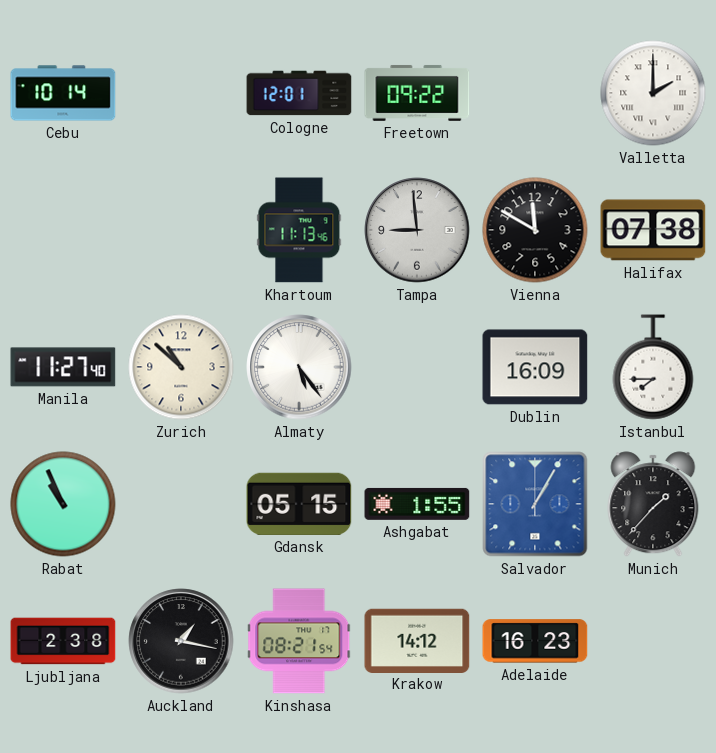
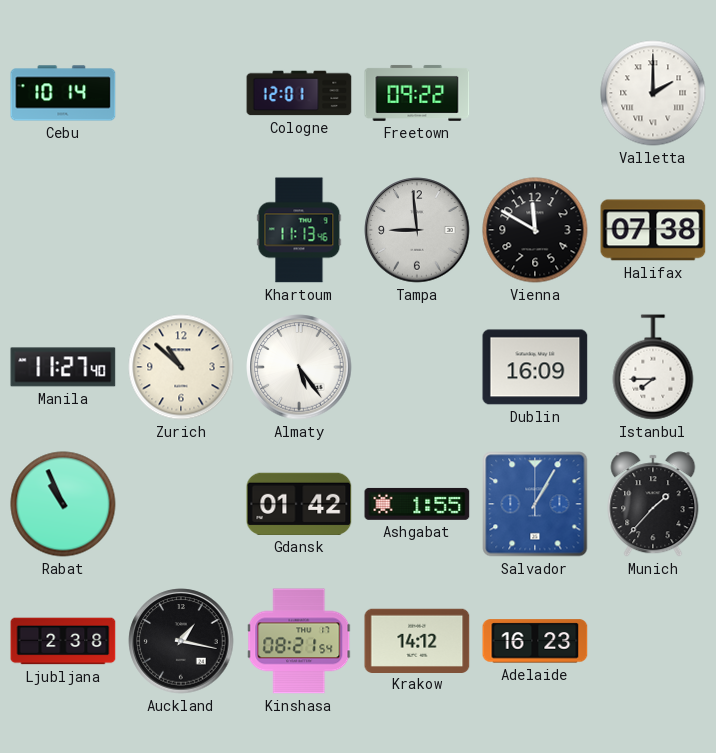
Gdansk: 05:15 -> 01:42
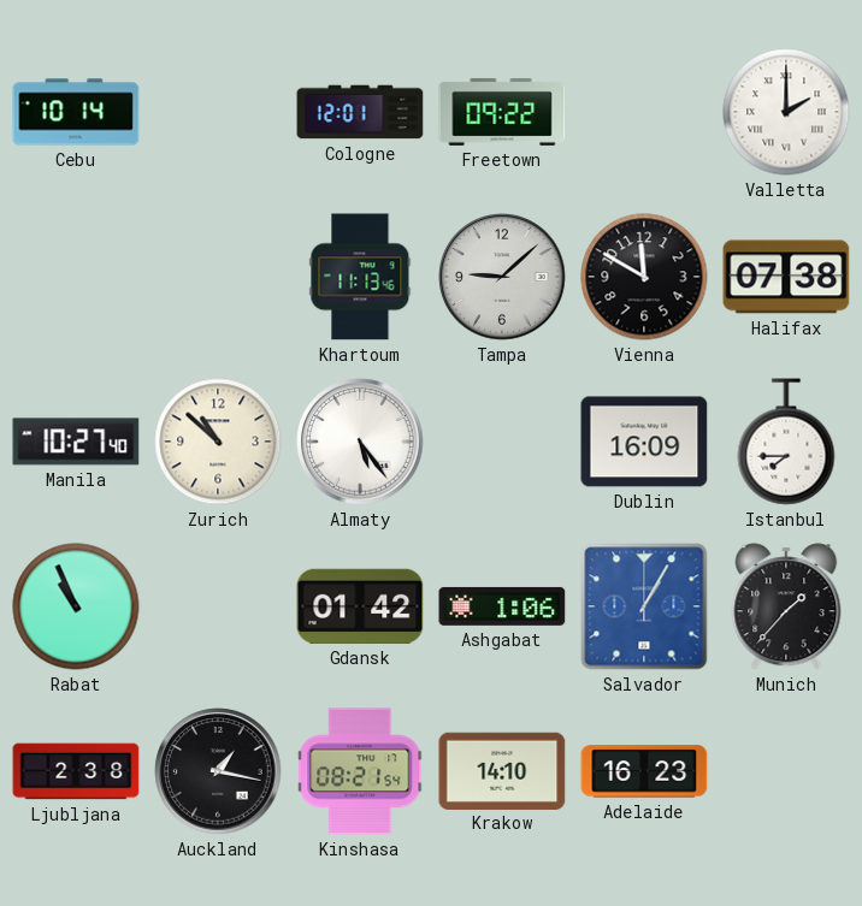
Tampa: 8:59 -> 9:08
Manila: 11:27 -> 10:27
Ashgabat: 1:55 -> 1:06
Krakow: 14:12 -> 14:10
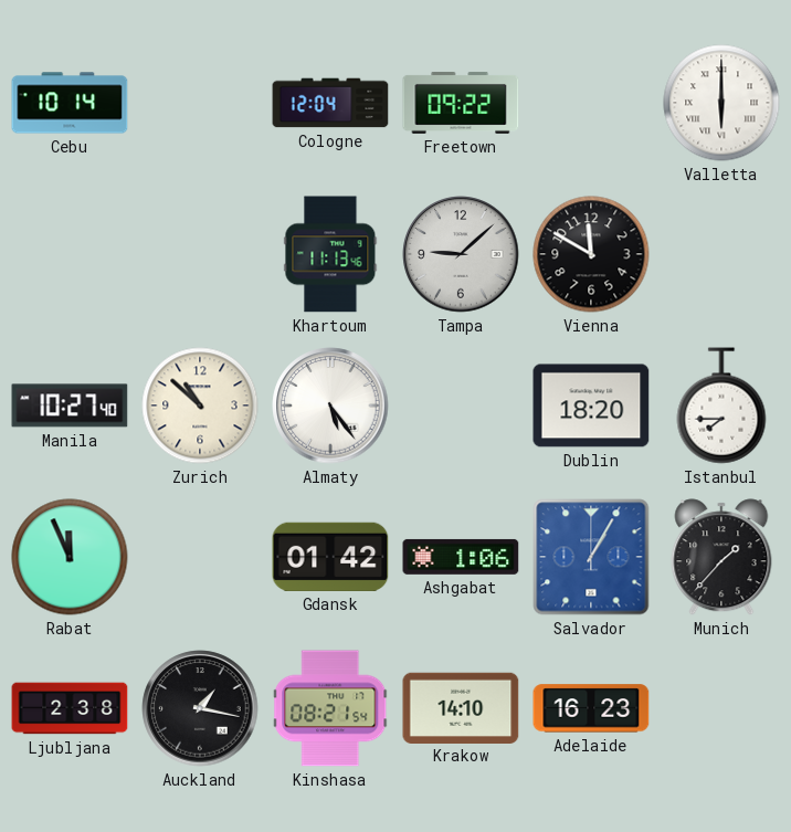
Cologne: 12:01 -> 12:04
Valletta: 2:00 -> 6:00
Halifax: 07:38 -> none
Dublin: 16:09 -> 18:20
Rabat: 10:56 -> 11:56
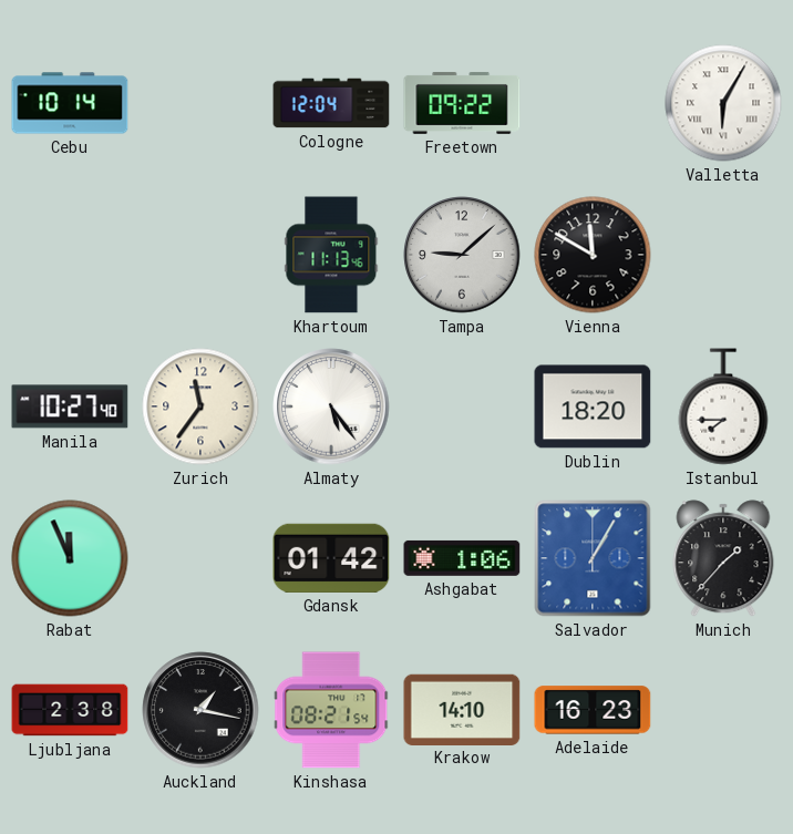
Valletta: 6:00 -> 6:05
Zurich: 10:52 -> 11:36
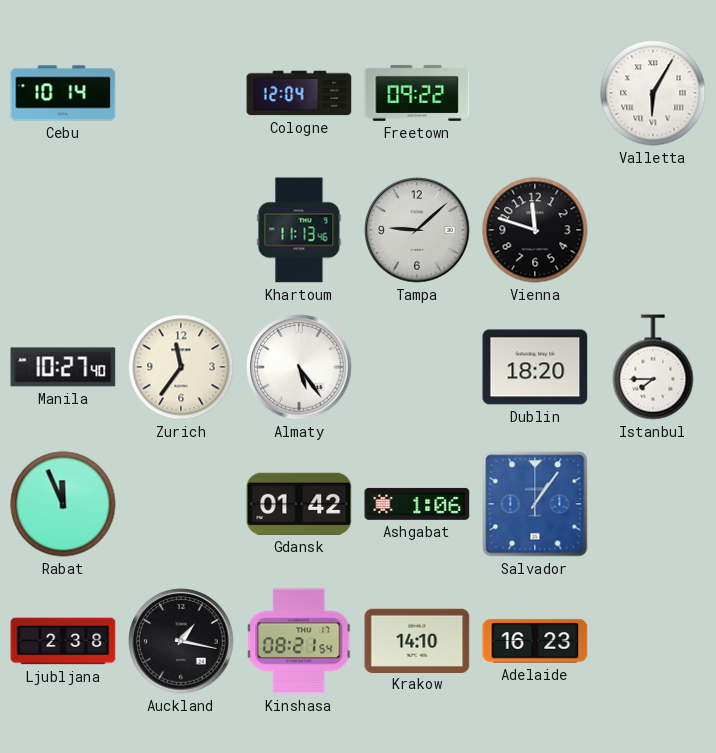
Vienna: 11:50 -> 11:48
Salvador: 1:05 -> 1:06
Munich: 1:37 -> none
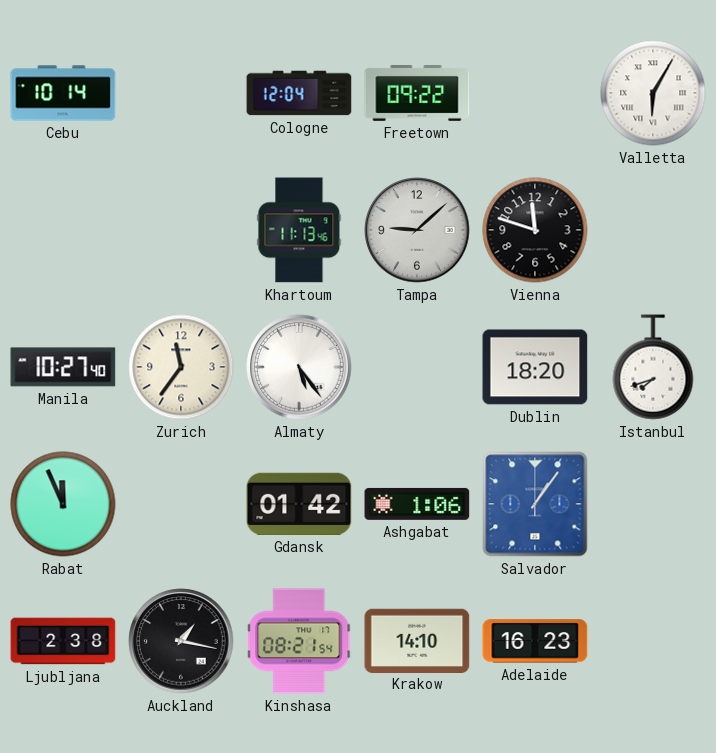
Istanbul: 7:45 -> 7:42
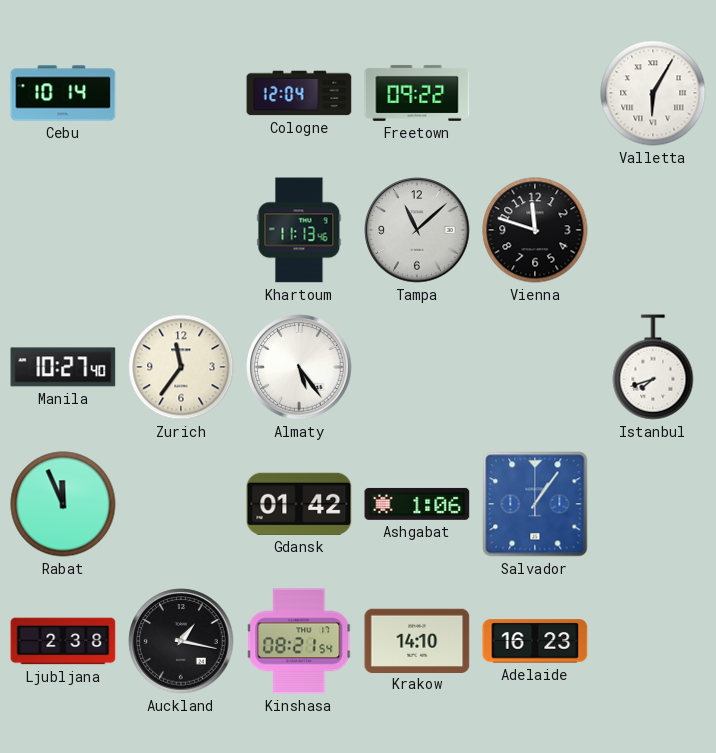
Tampa: 9:08 -> 11:08
Dublin: 18:20 -> none
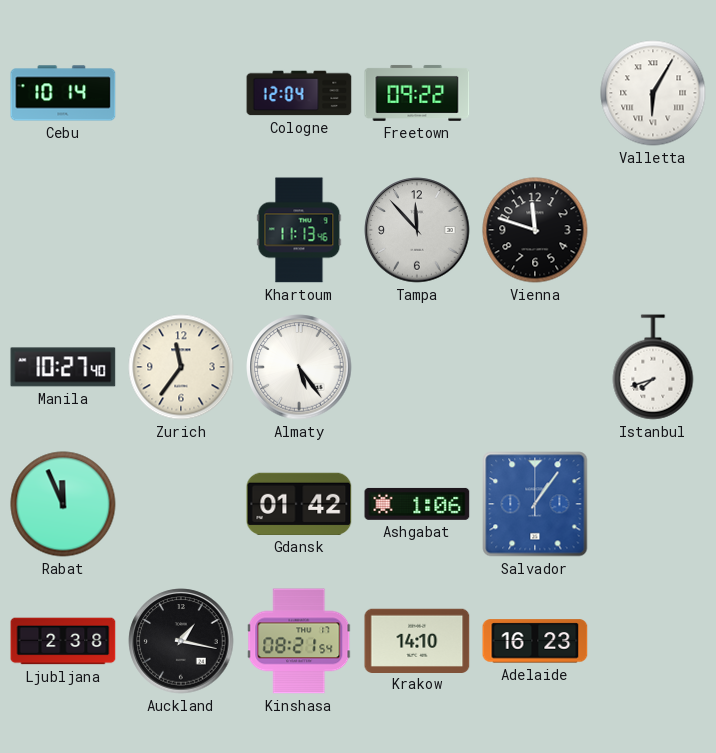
Tampa: 11:08 -> 11:53
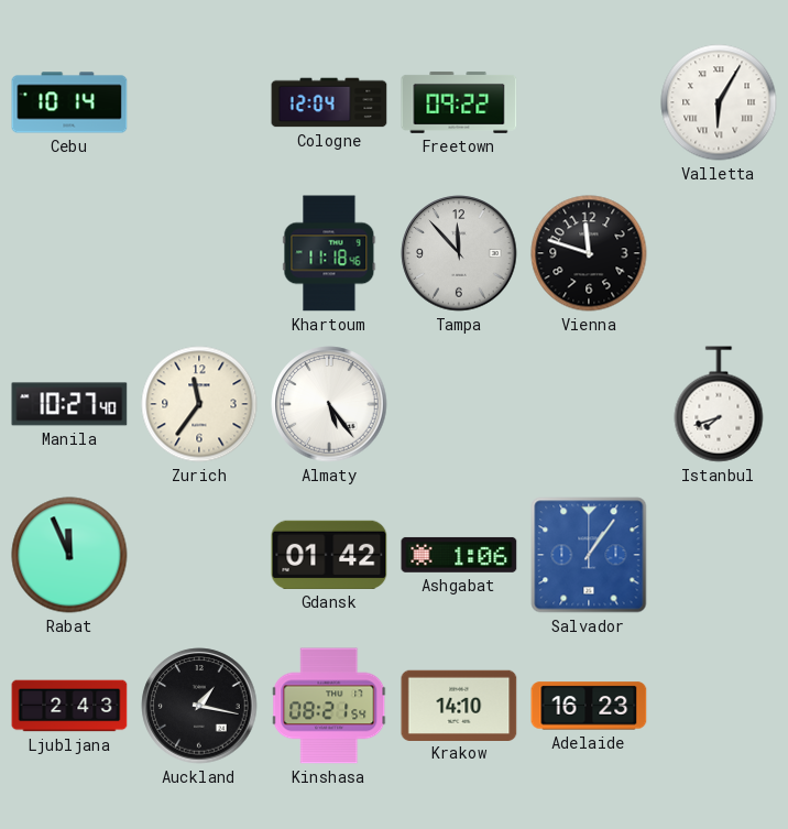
Khartoum: 11:13 -> 11:18
Ljubljana: 2:38 -> 2:43
